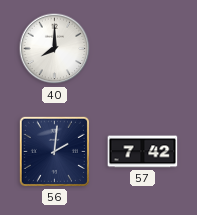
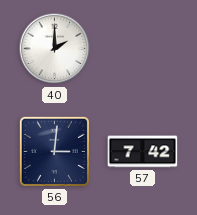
40: 8:00 -> 2:00
56: 2:01 -> 3:01
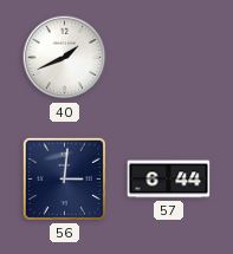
40: 2:00 -> 1:41
57: 7:42 -> 6:44
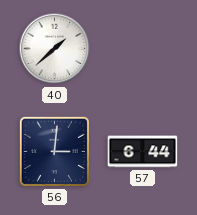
40: 1:41 -> 1:38
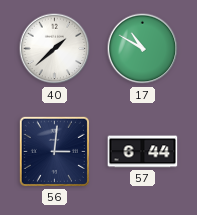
17: none -> 10:50
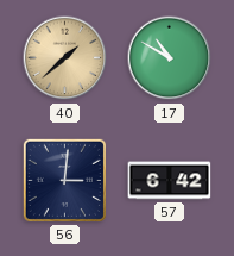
40 dial: white -> champagne
57: 6:44 -> 6:42
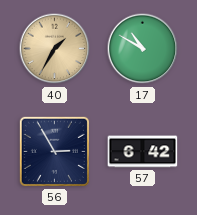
40: 1:38 -> 1:35
56: 3:01 -> 2:55
